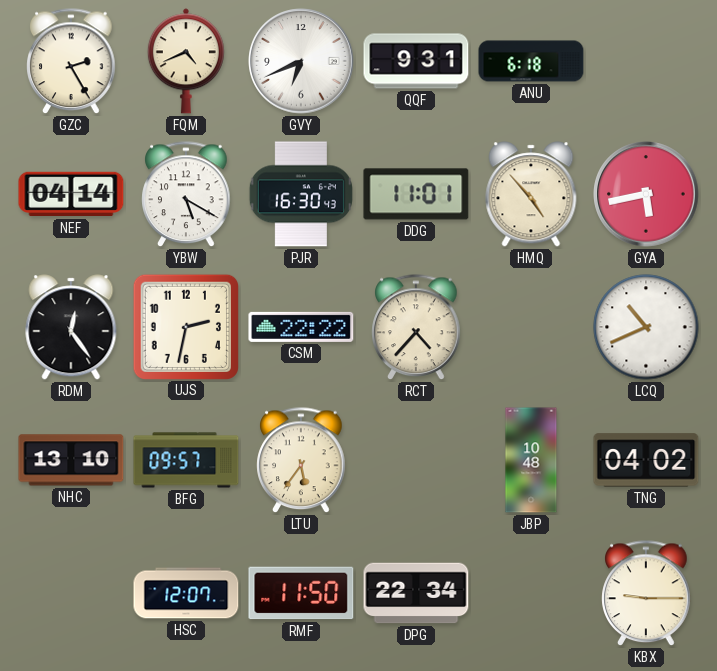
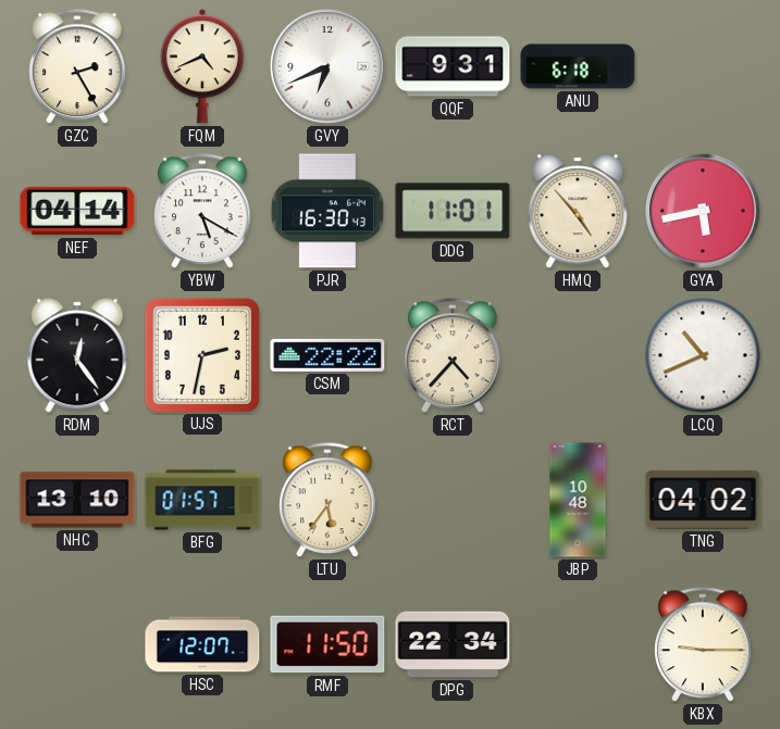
BFG: 09:57 -> 01:57
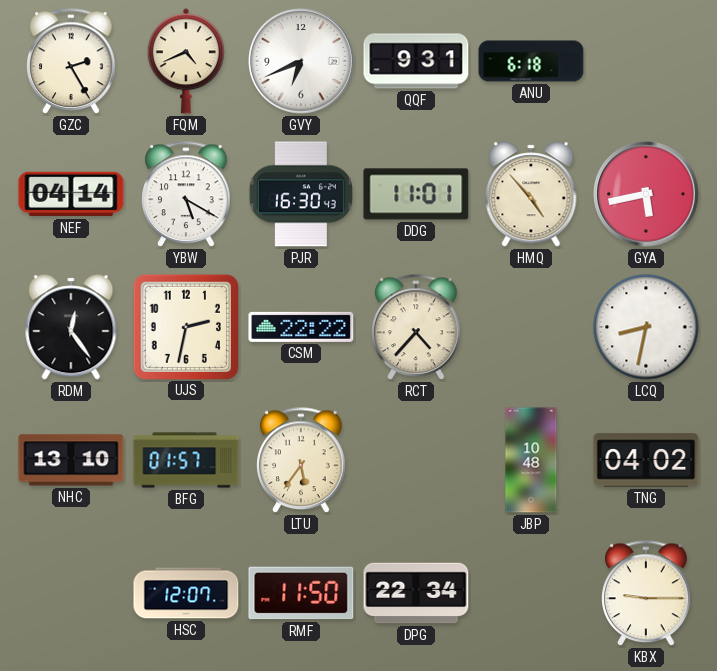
LCQ: 10:41 -> 8:32
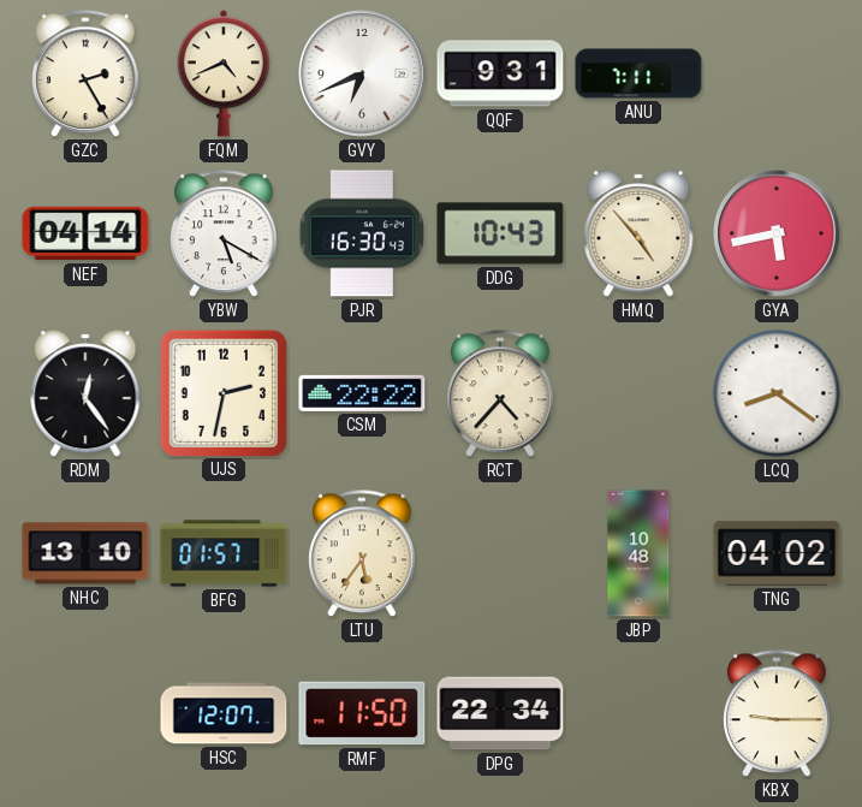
ANU: 6:18 -> 7:11
DDG: 11:01 -> 10:43
LCQ: 8:32 -> 8:21
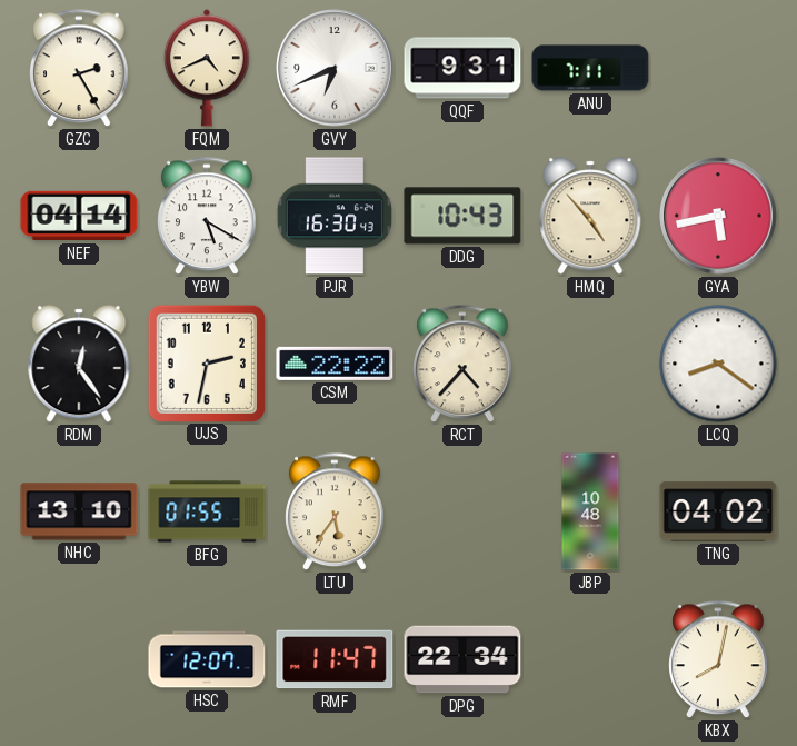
BFG: 01:57 -> 01:55
RMF: 11:50 -> 11:47
KBX: 9:15 -> 8:02
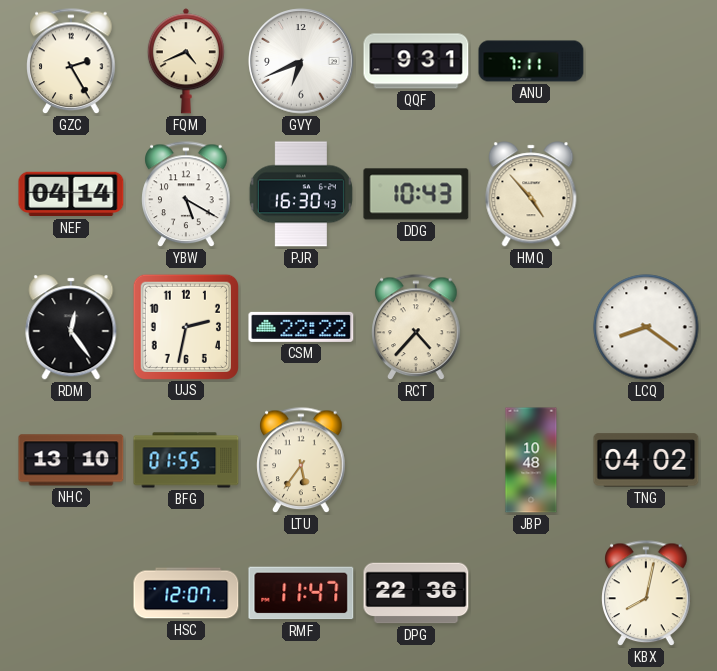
GYA: 5:43 -> none
DPG: 22:34 -> 22:36
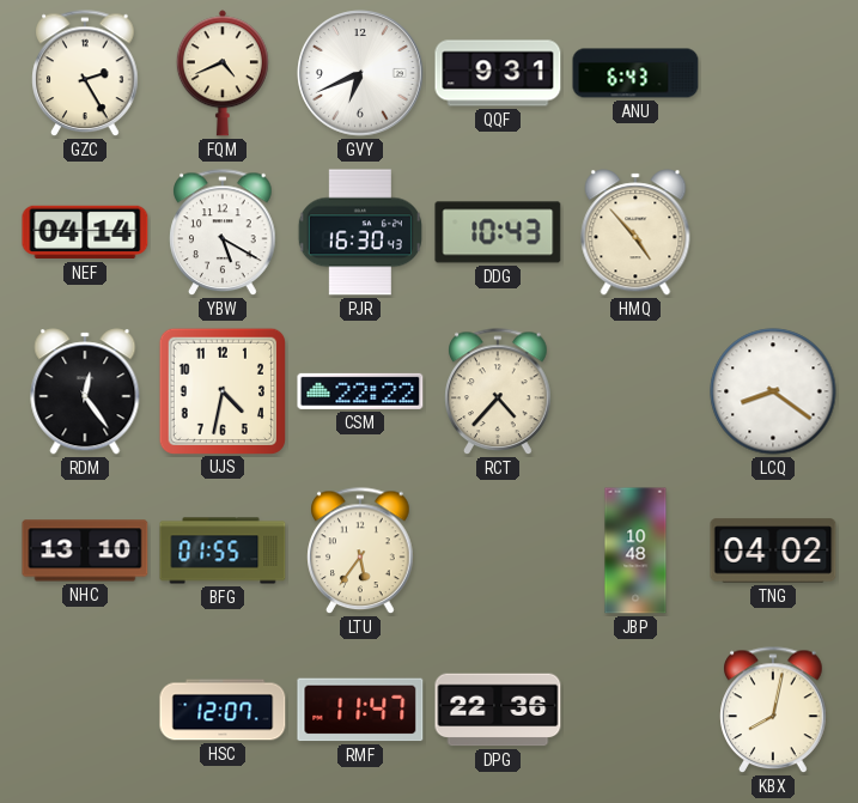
ANU: 7:11 -> 6:43
UJS: 2:32 -> 4:32
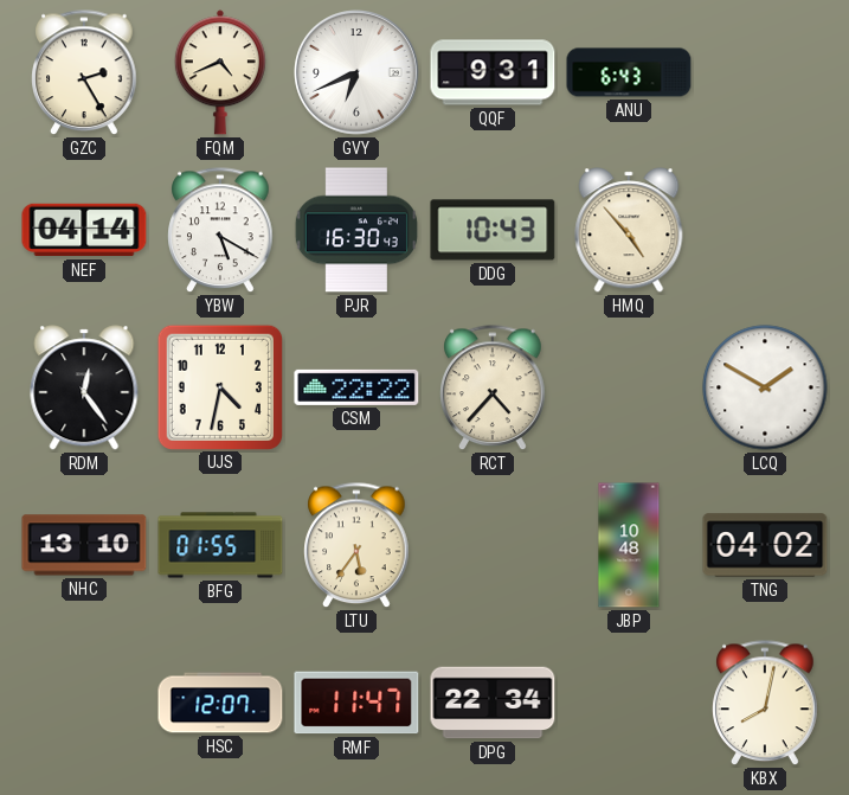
LCQ: 8:21 -> 1:50
DPG: 22:36 -> 22:34
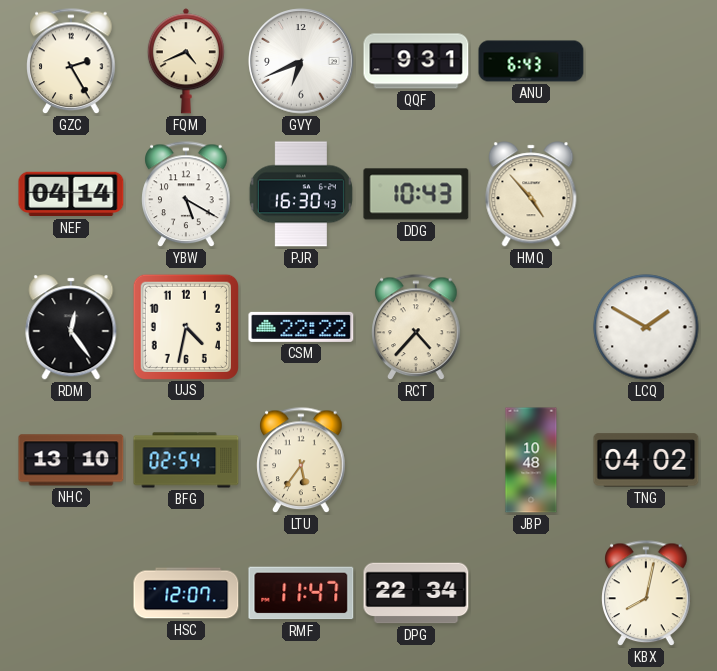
BFG: 01:55 -> 02:54
